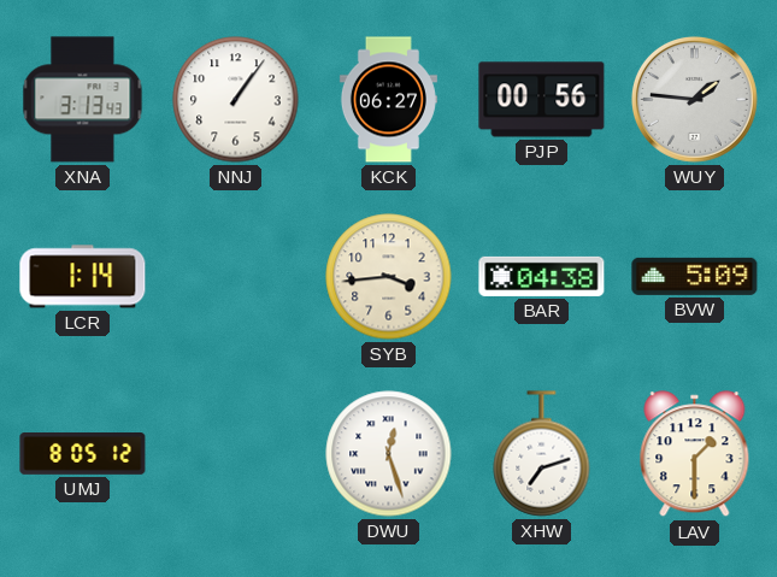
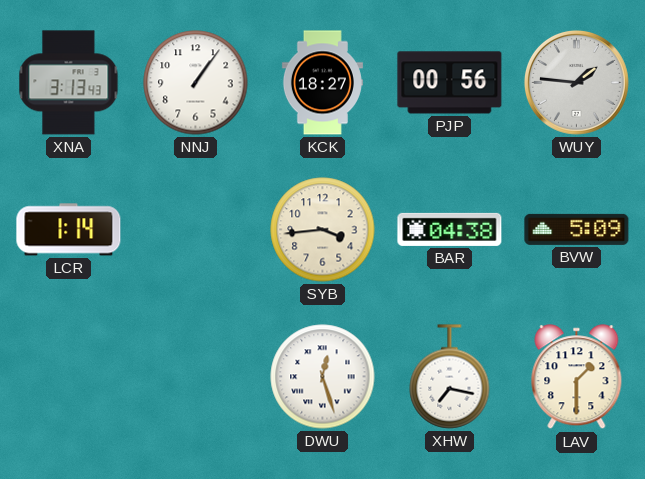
KCK: 06:27 -> 18:27
UMJ: 8:05 -> none
XHW: 7:12 -> 7:17
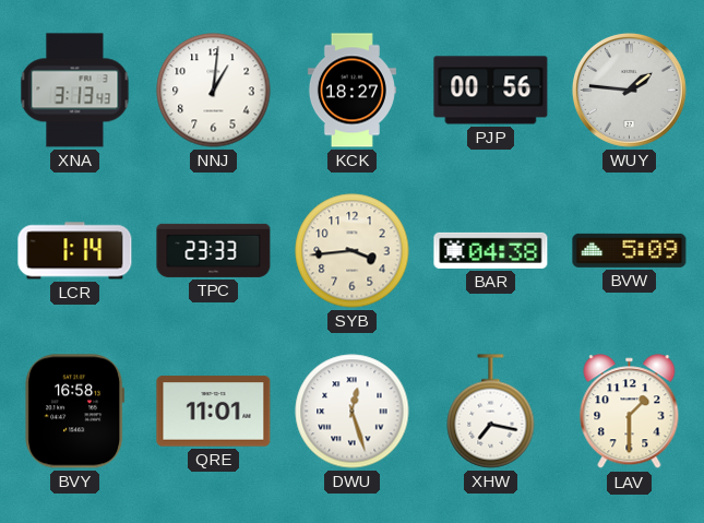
NNJ: 1:06 -> 1:01
TPC: none -> 23:33
BVY: none -> 16:58
QRE: none -> 11:01
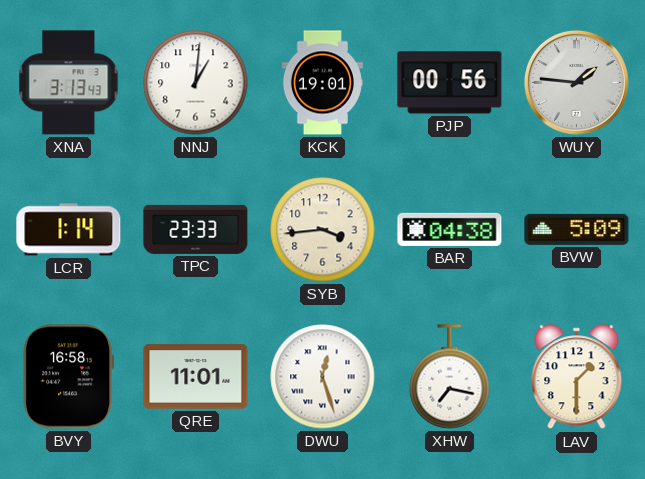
KCK: 18:27 -> 19:01
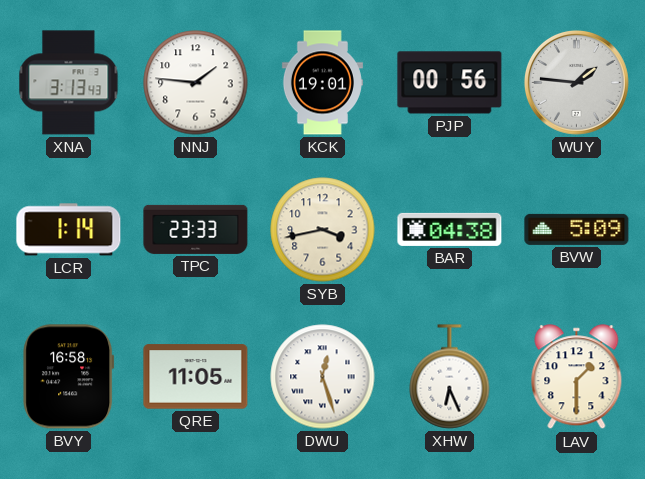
NNJ: 1:01 -> 1:46
SYB: 3:44 -> 3:43
QRE: 11:01 -> 11:05
XHW: 7:17 -> 6:26
